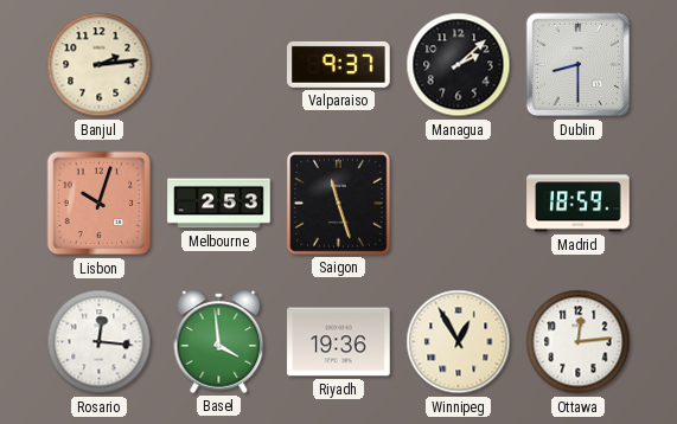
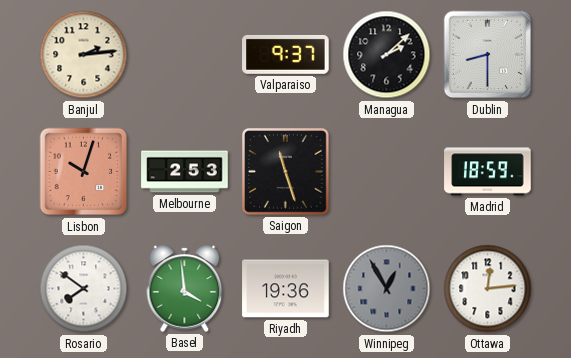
Rosario: 12:16 -> 7:51
Winnipeg dial: cream -> grey
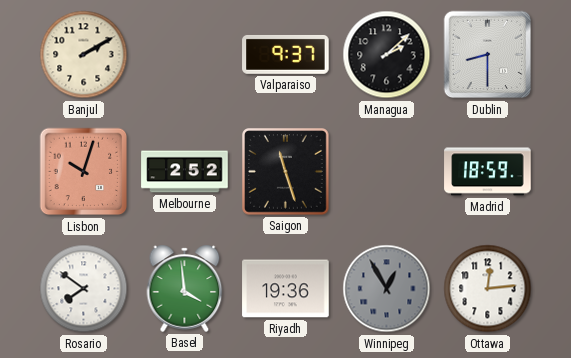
Banjul: 2:14 -> 2:10
Melbourne: 2:53 -> 2:52
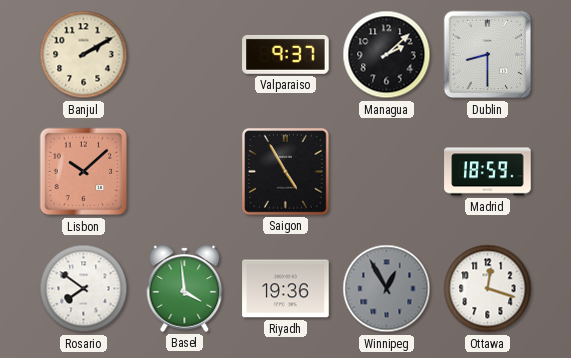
Lisbon: 10:03 -> 10:08
Melbourne: 2:52 -> none
Saigon: 11:27 -> 4:55
Ottawa: 12:14 -> 12:18
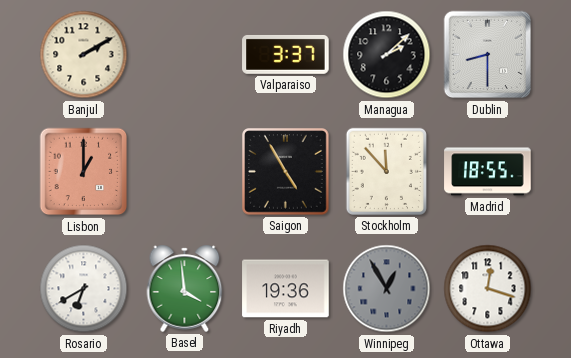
Valparaiso: 9:37 -> 3:37
Lisbon: 10:08 -> 1:00
Stockholm: none -> 11:53
Madrid: 18:59 -> 18:55
Rosario: 7:51 -> 6:40
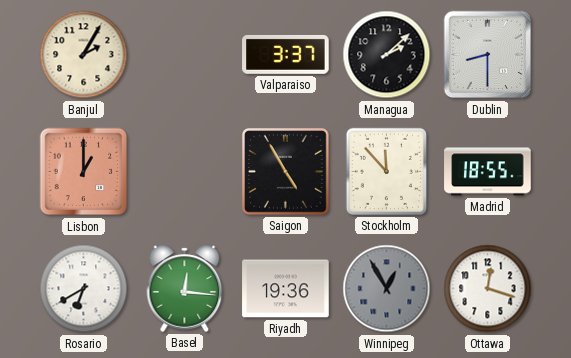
Banjul: 2:10 -> 2:05
Basel: 3:59 -> 12:16
